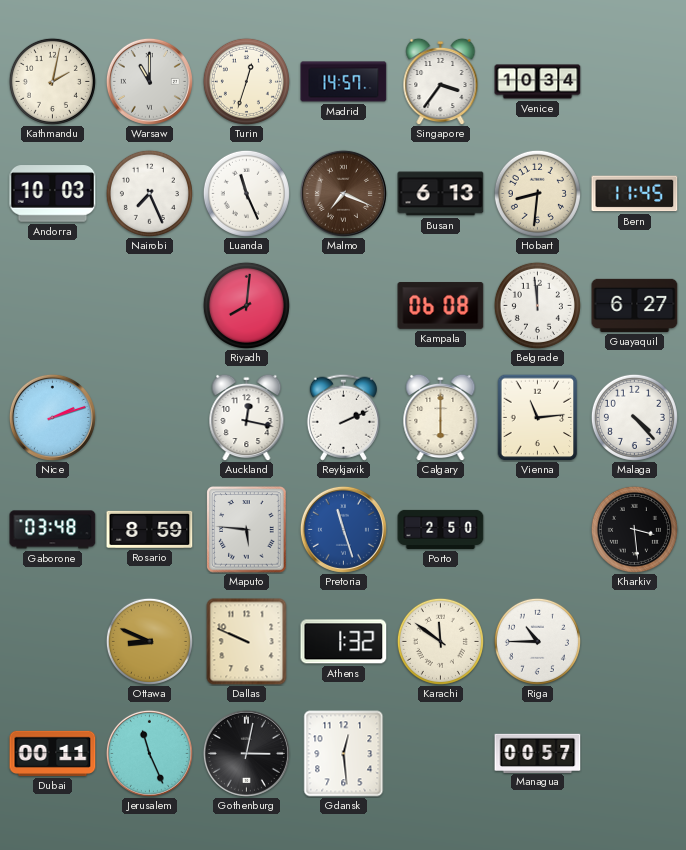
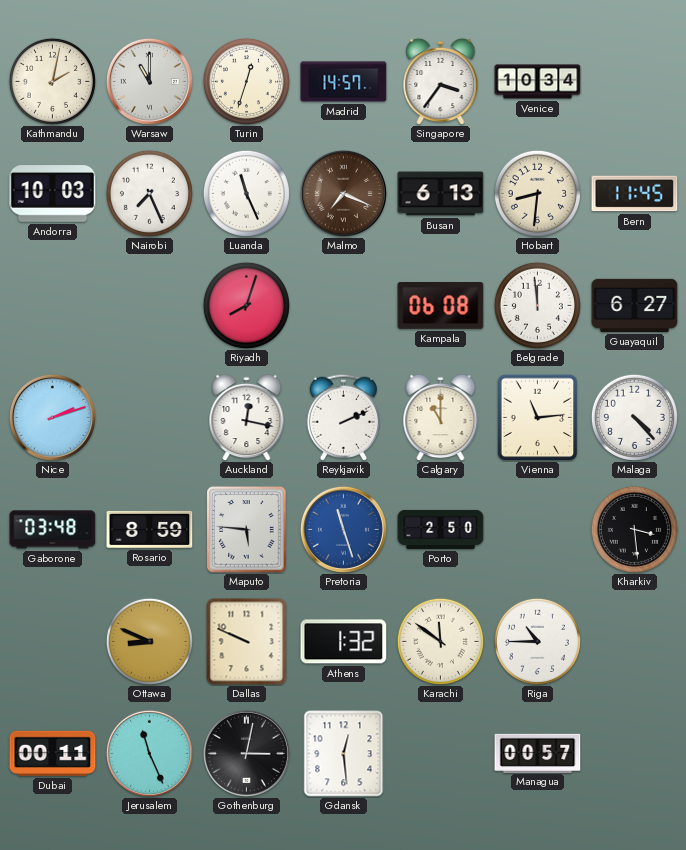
Riyadh: 8:01 -> 8:03
Calgary: 6:00 -> 11:00
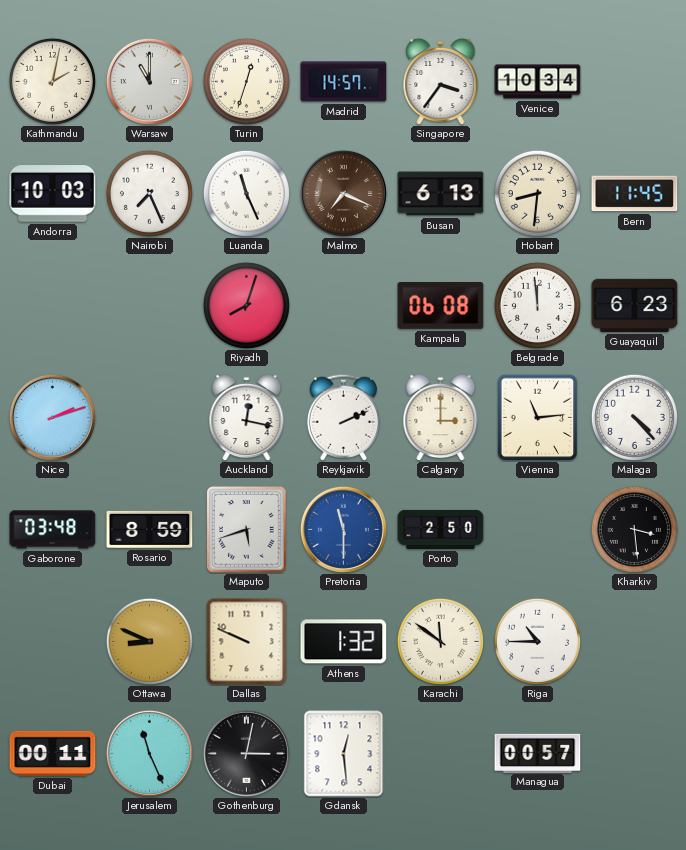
Guayaquil: 6:27 -> 6:23
Calgary: 11:00 -> 3:00
Maputo: 5:46 -> 5:42
Pretoria: 11:27 -> 11:30
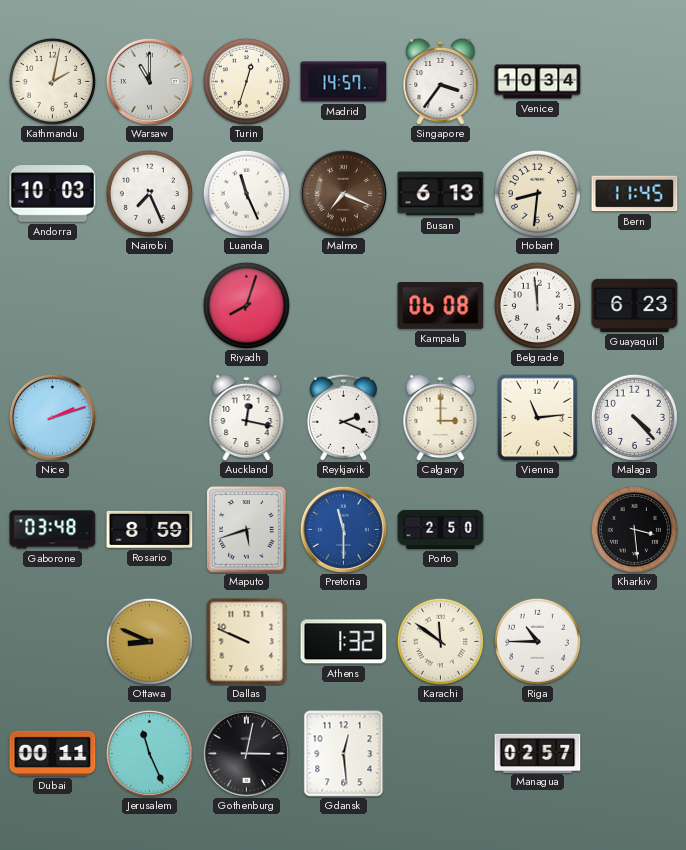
Reykjavik: 2:11 -> 2:19
Managua: 00:57 -> 02:57
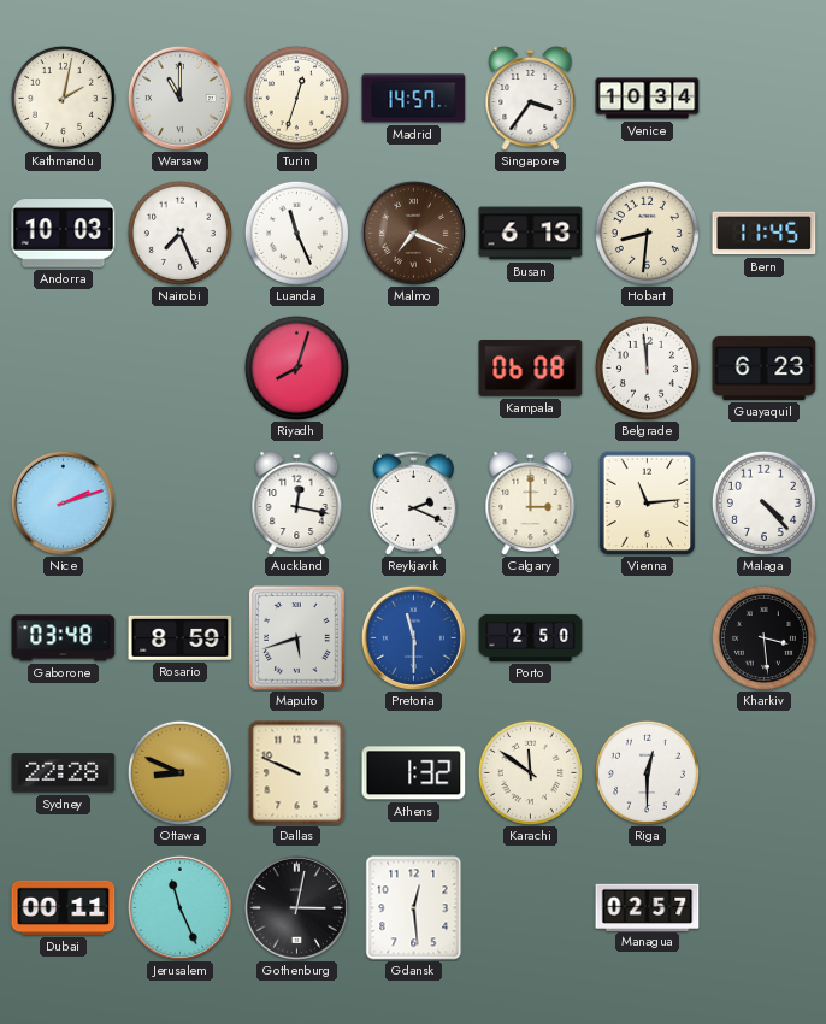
Sydney: none -> 22:28
Riga: 10:45 -> 12:30
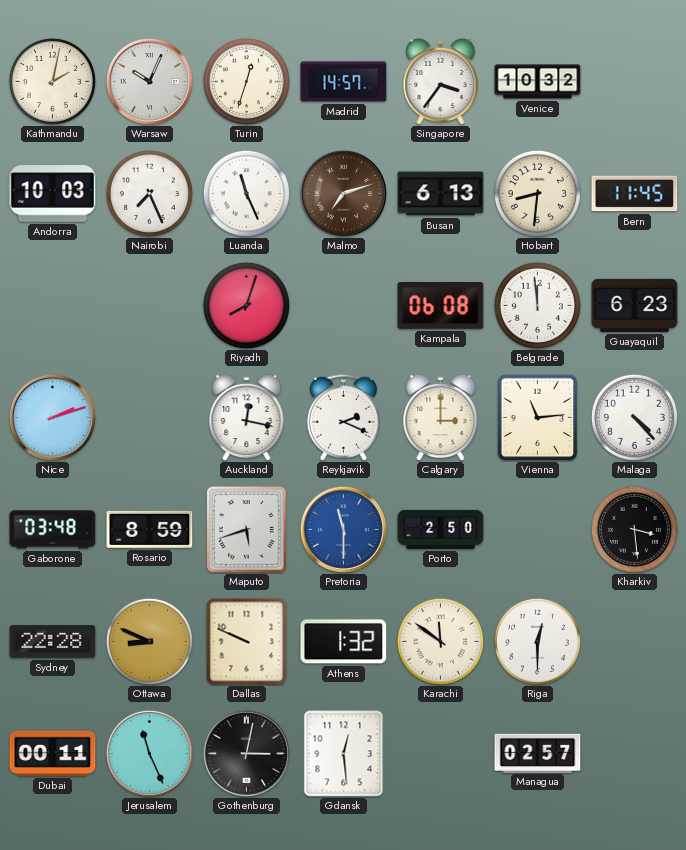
Warsaw: 11:00 -> 10:04
Venice: 10:34 -> 10:32
Malmo: 7:19 -> 7:12
